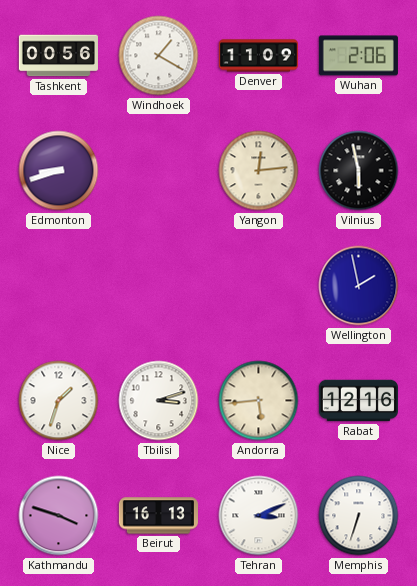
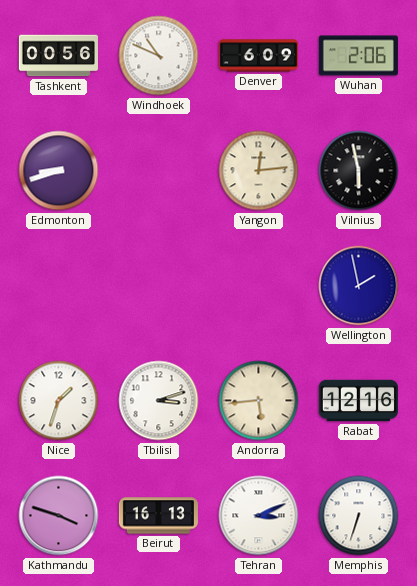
Windhoek: 1:20 -> 10:49
Denver: 11:09 -> 6:09
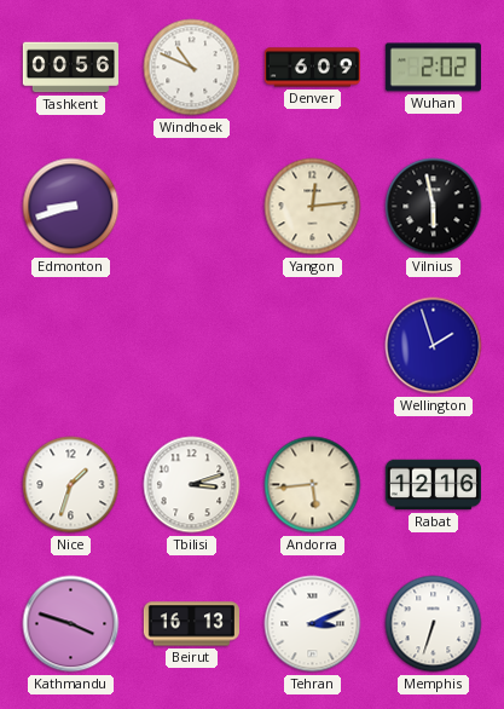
Wuhan: 2:06 -> 2:02
Wellington: 1:58 -> 1:57
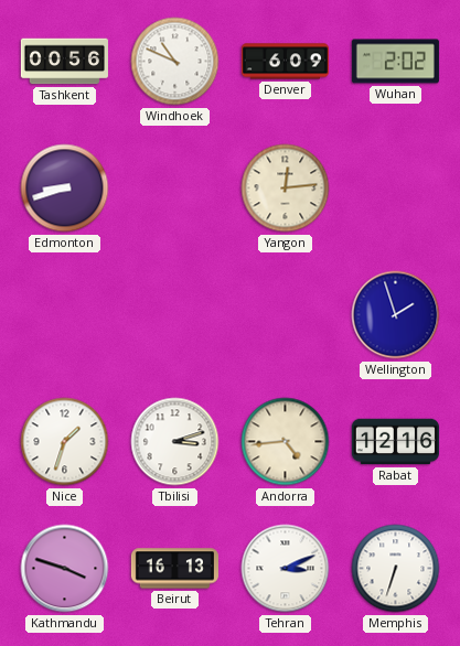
Vilnius: 5:58 -> none
Andorra: 5:44 -> 4:44
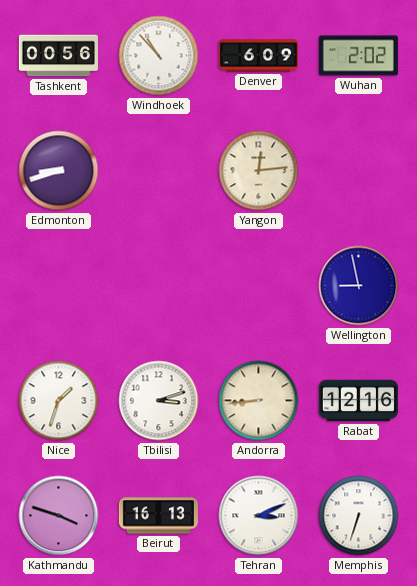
Windhoek: 10:49 -> 10:53
Wellington: 1:57 -> 8:58
Andorra: 4:44 -> 8:44
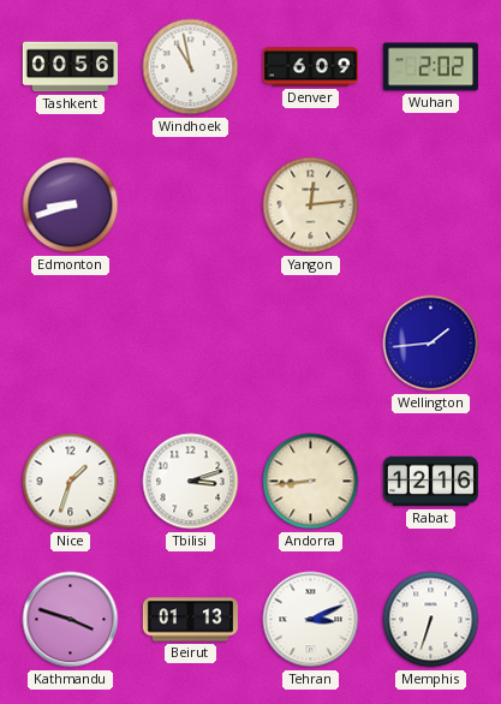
Windhoek: 10:53 -> 10:58
Wellington: 8:58 -> 1:44
Beirut: 16:13 -> 01:13
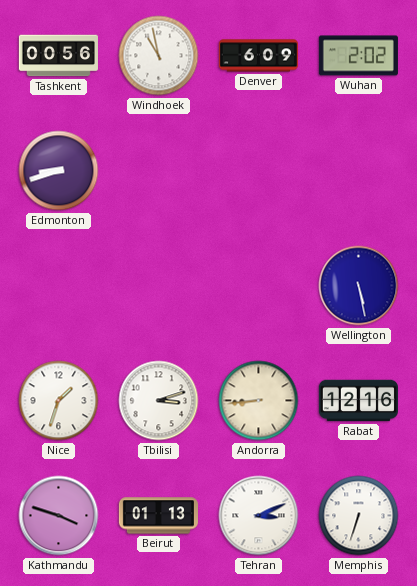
Yangon: 12:14 -> none
Wellington: 1:44 -> 5:28
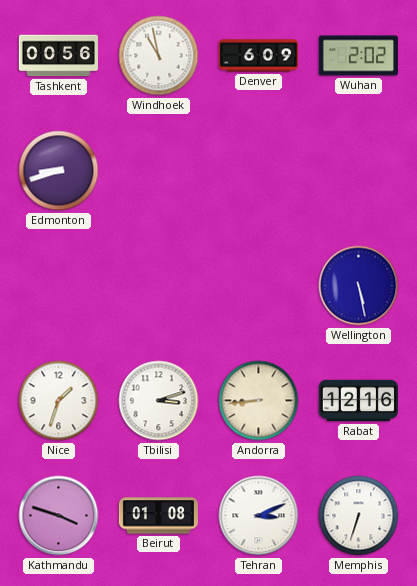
Beirut: 01:13 -> 01:08
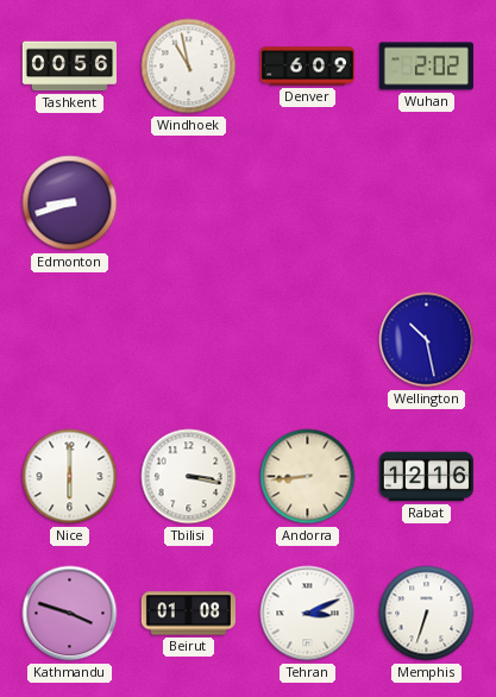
Wellington: 5:28 -> 10:28
Nice: 1:33 -> 6:00
Tbilisi: 3:12 -> 3:17
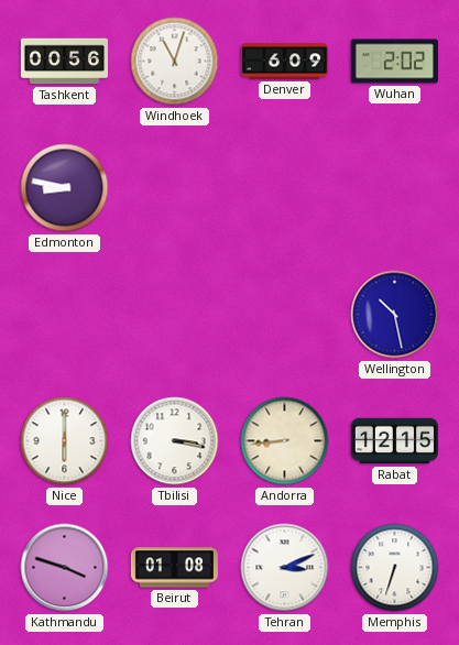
Windhoek: 10:58 -> 11:03
Edmonton: 8:42 -> 8:47
Rabat: 12:16 -> 12:15
